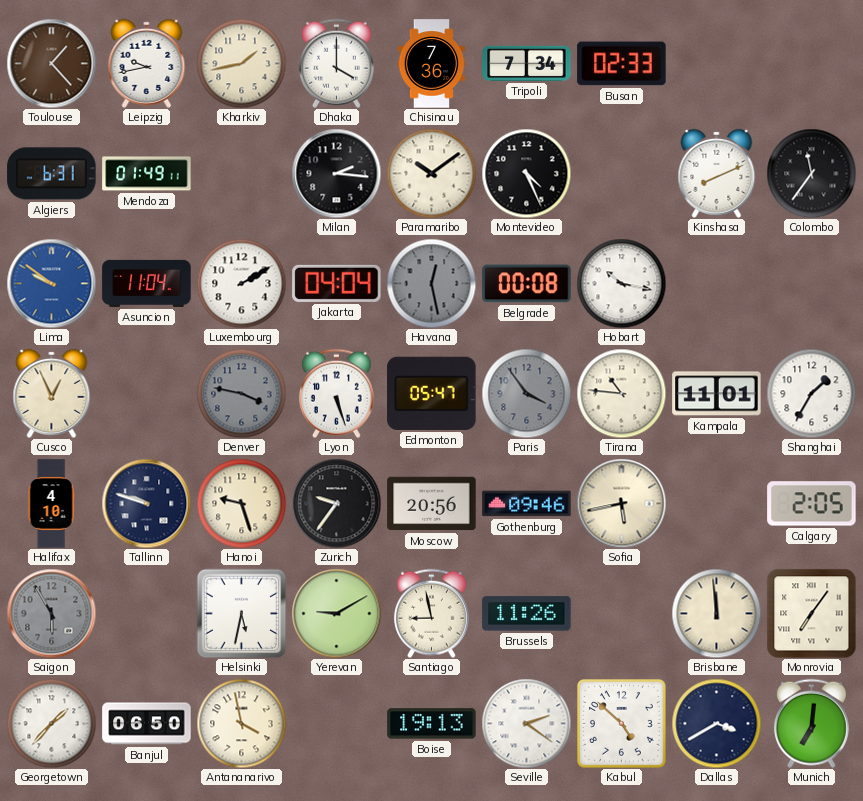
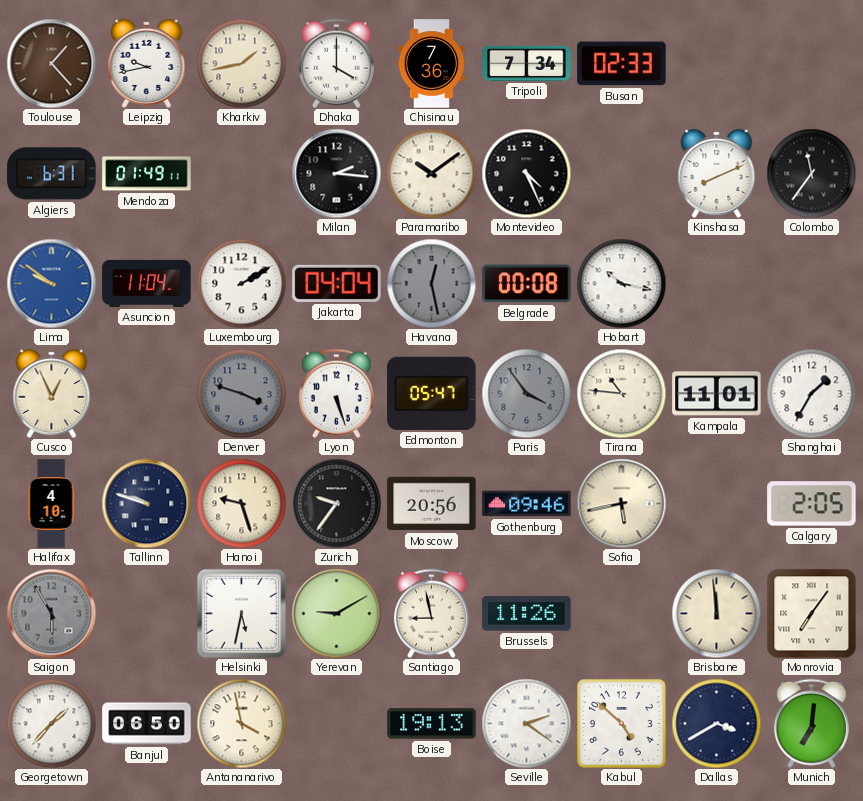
Denver: 3:47 -> 3:48
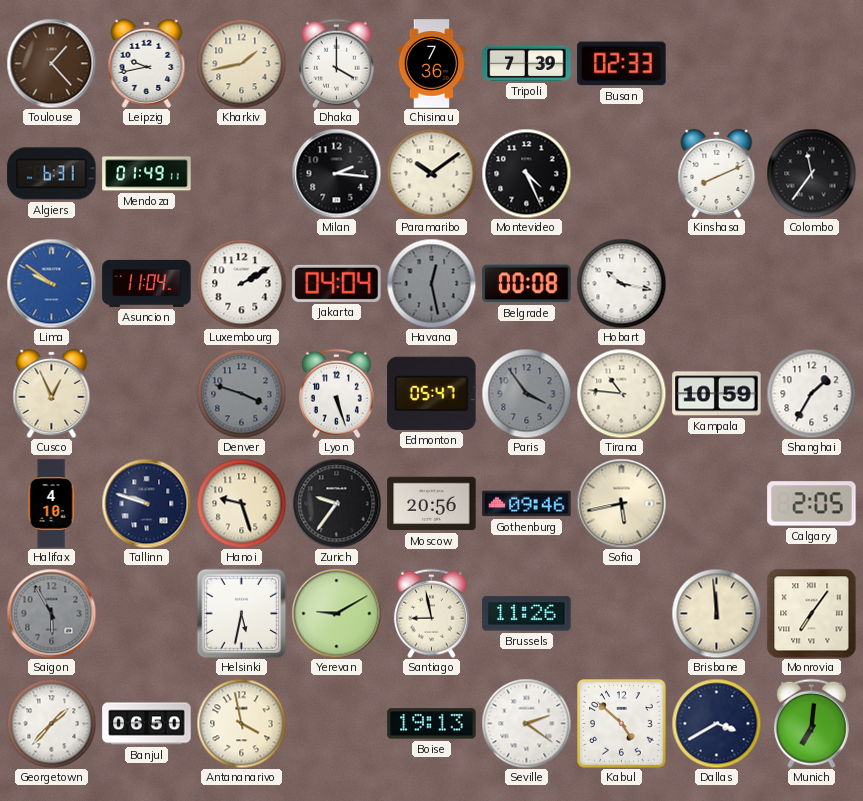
Tripoli: 7:34 -> 7:39
Kampala: 11:01 -> 10:59
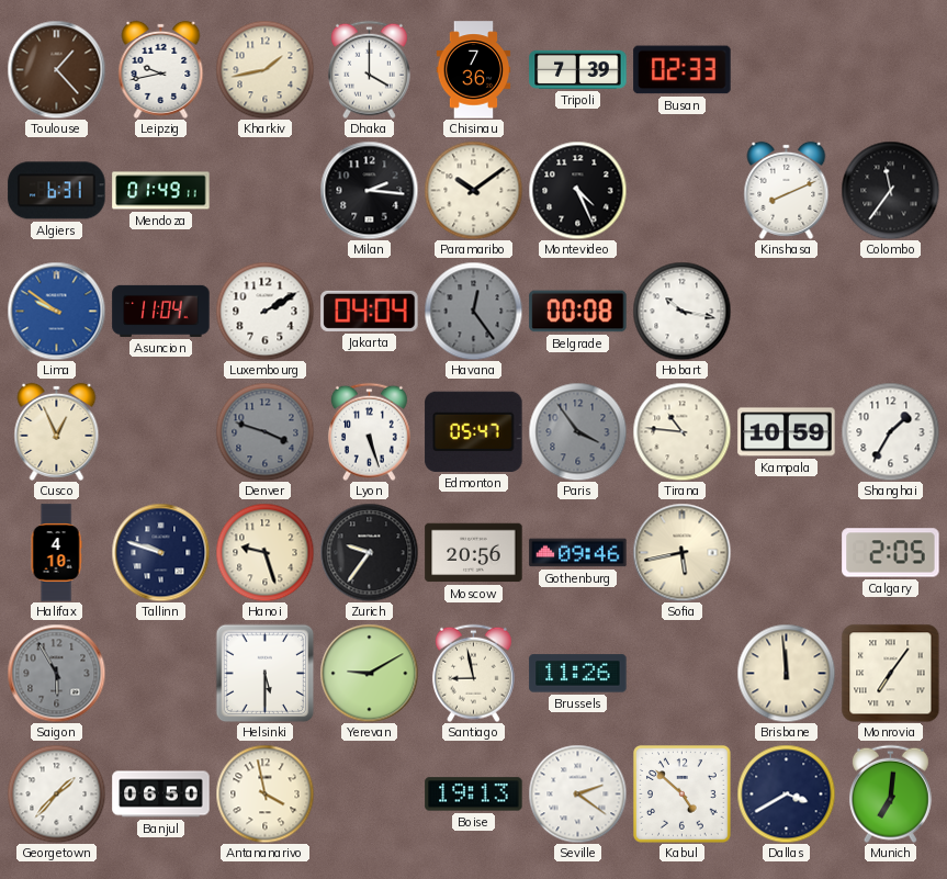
Havana: 12:28 -> 12:24
Helsinki: 5:32 -> 5:30
